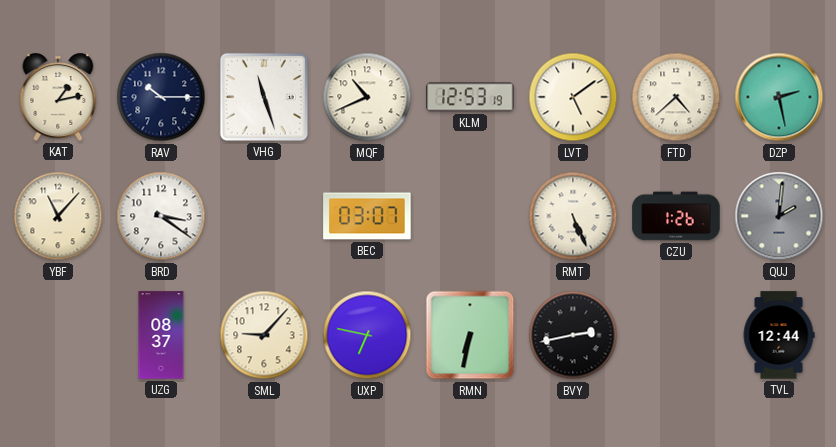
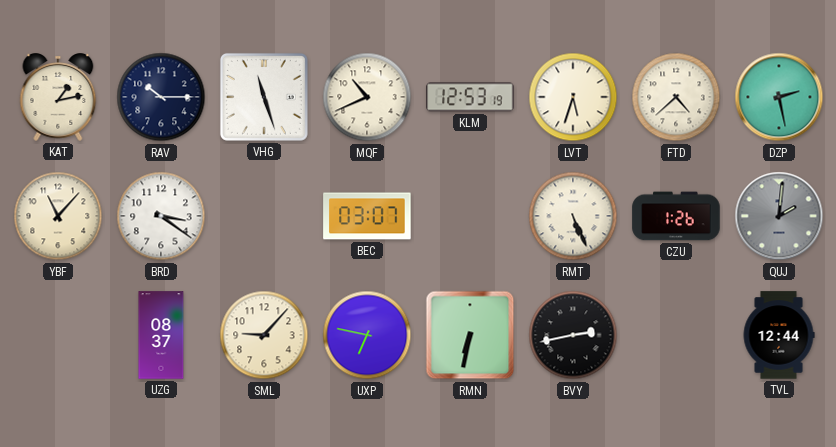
LVT: 5:09 -> 5:33
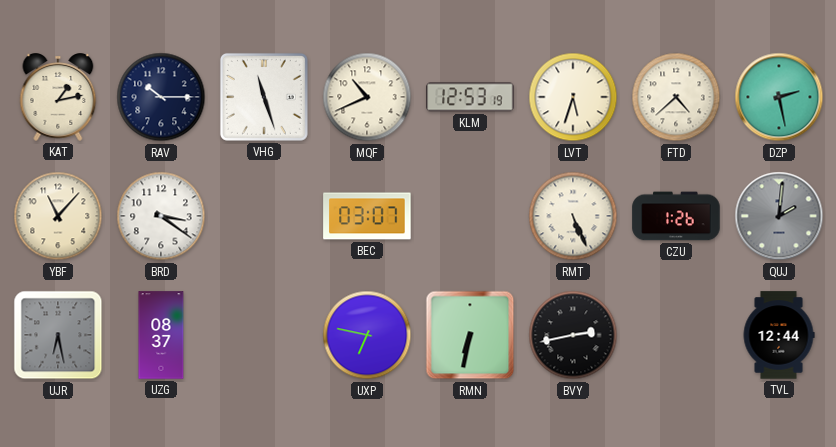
UJR: none -> 6:28
SML: 9:07 -> none
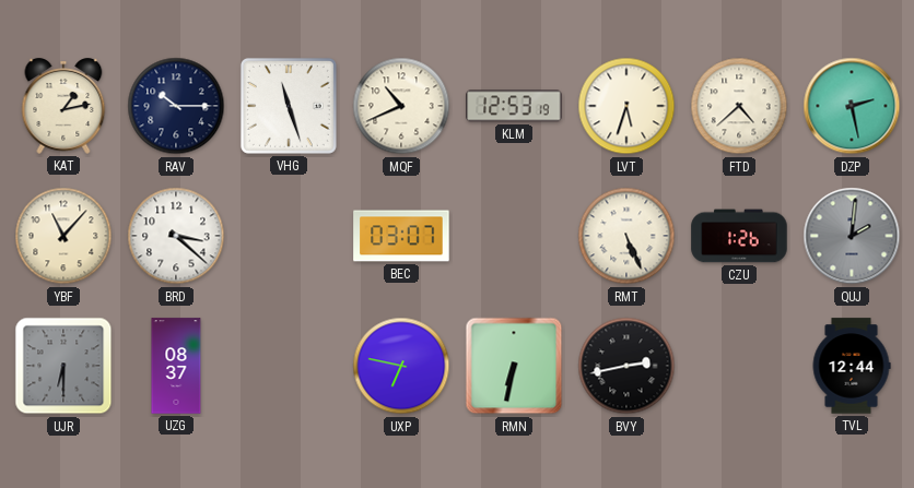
BRD: 3:21 -> 3:22
UJR: 6:28 -> 6:30
